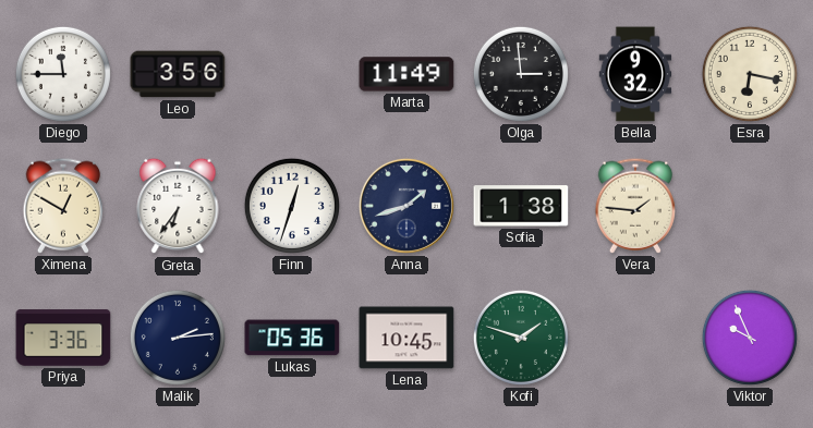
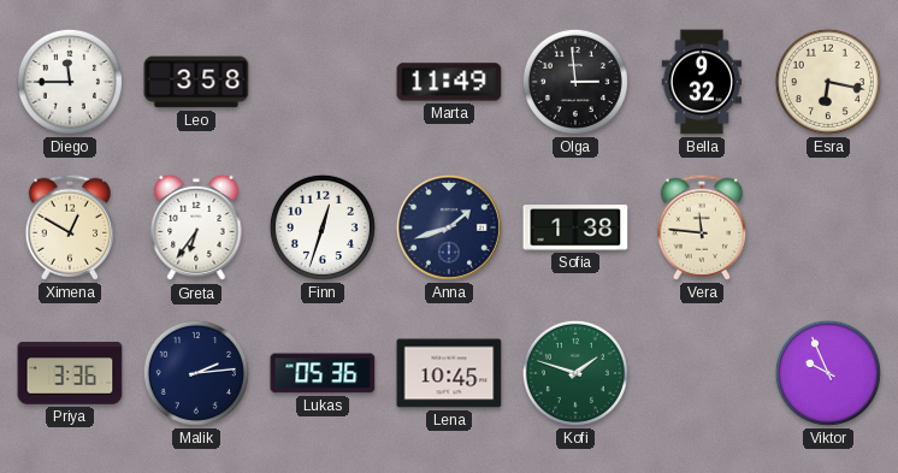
Leo: 3:56 -> 3:58
Vera: 1:46 -> 11:46
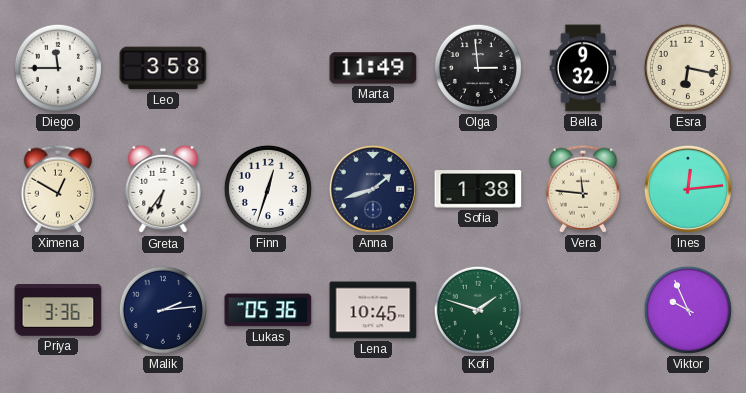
Ines: none -> 12:14
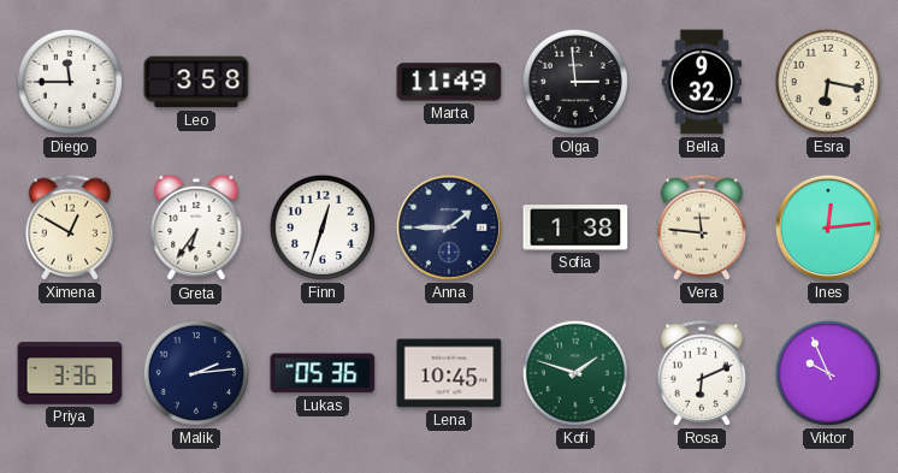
Anna: 1:42 -> 1:45
Rosa: none -> 6:11
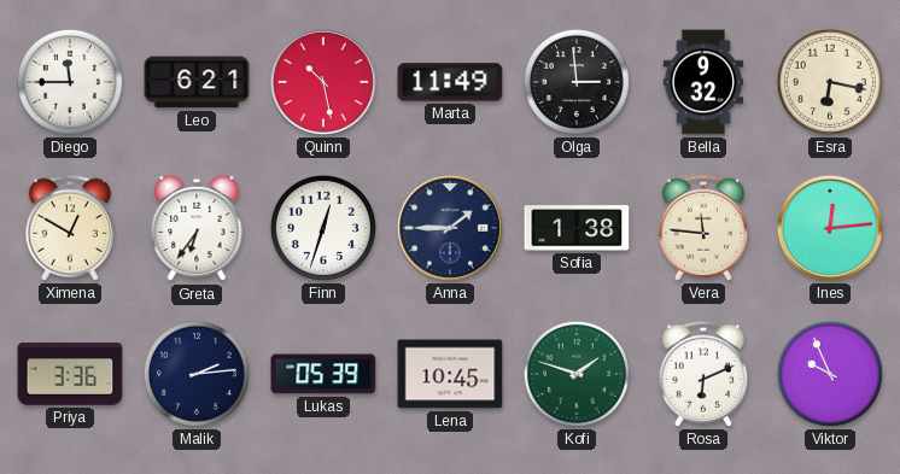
Leo: 3:58 -> 6:21
Quinn: none -> 10:28
Lukas: 05:36 -> 05:39
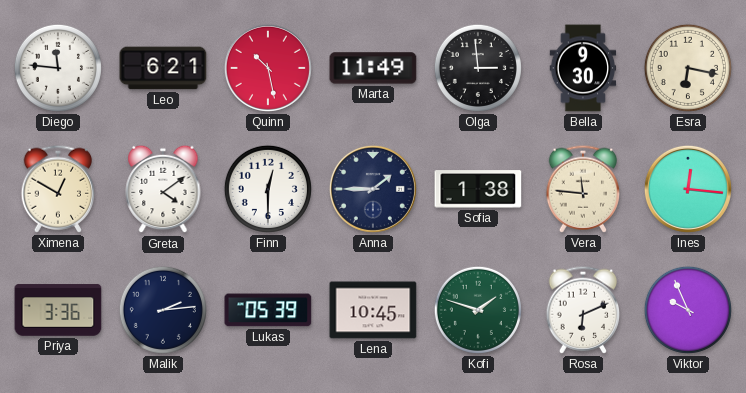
Diego: 11:45 -> 11:46
Bella: 9:32 -> 9:30
Greta: 6:36 -> 4:09
Finn: 12:33 -> 12:30
Ines: 12:14 -> 12:16
